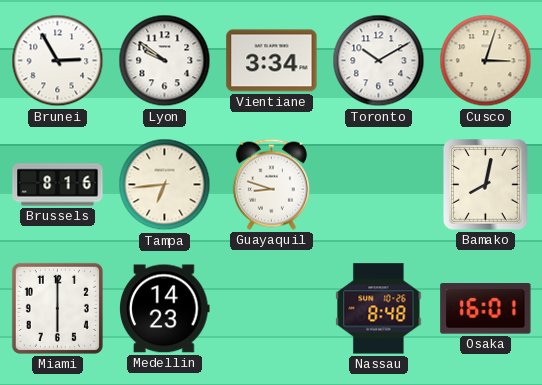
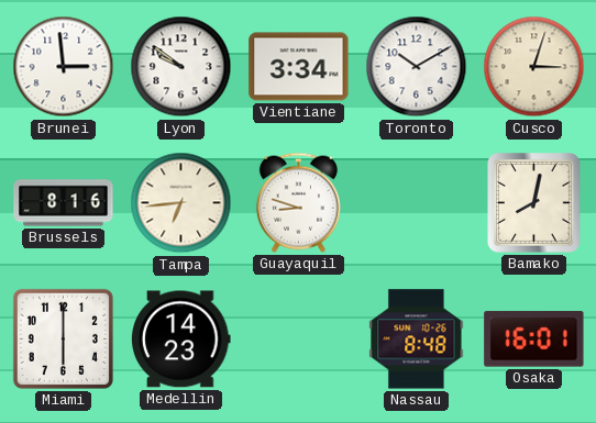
Brunei: 2:55 -> 2:59
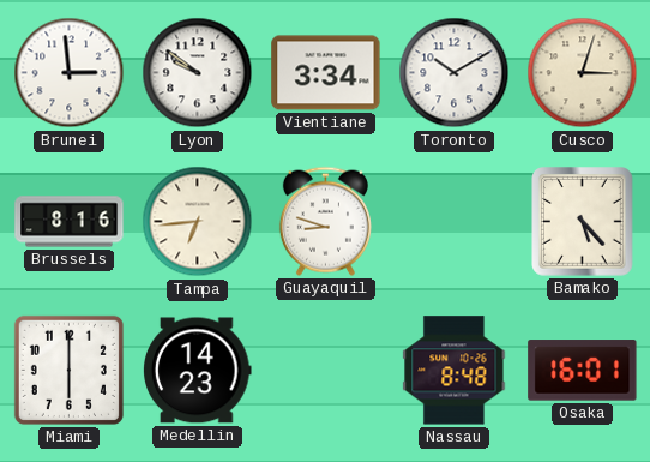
Bamako: 8:02 -> 5:23
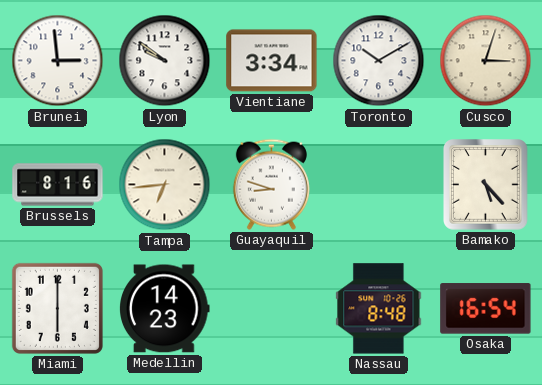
Osaka: 16:01 -> 16:54
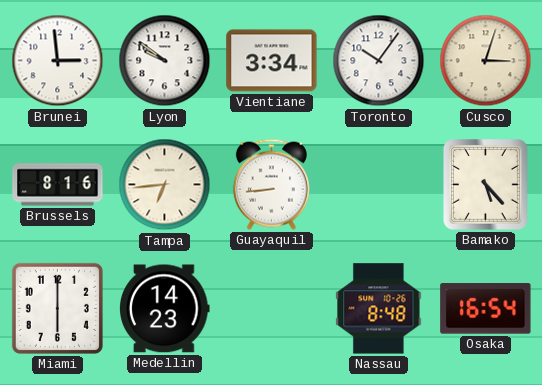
Toronto: 10:10 -> 10:06
Guayaquil: 8:48 -> 8:44
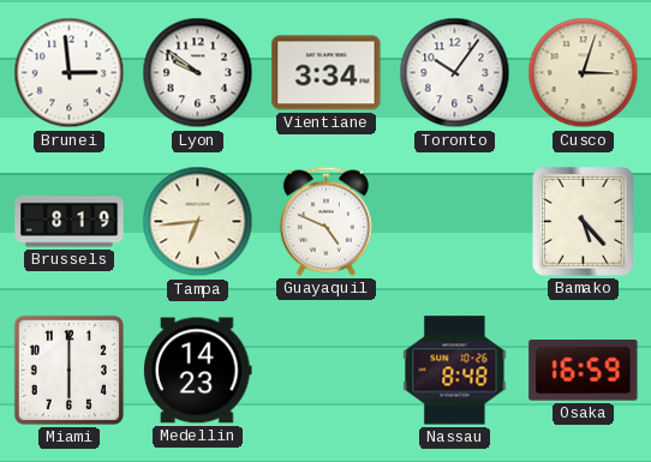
Brussels: 8:16 -> 8:19
Guayaquil: 8:44 -> 4:49
Osaka: 16:54 -> 16:59
